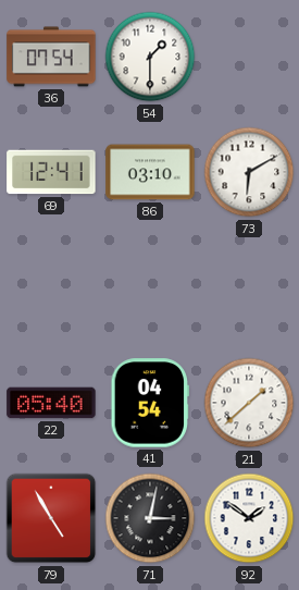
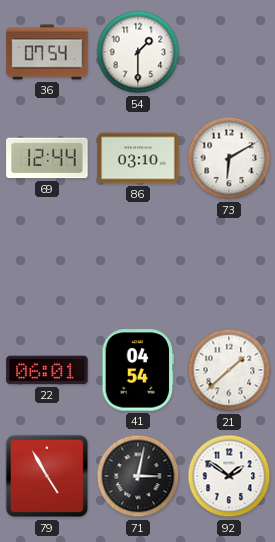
69: 12:41 -> 12:44
22: 05:40 -> 06:01
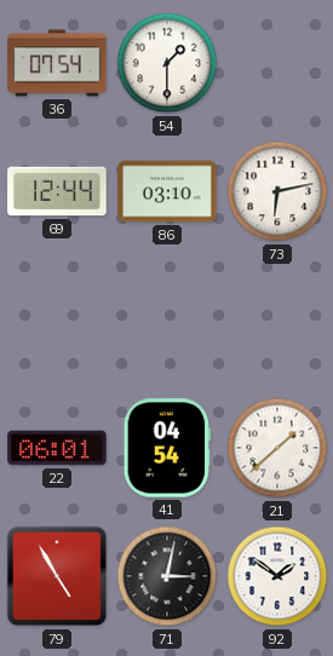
73: 6:10 -> 6:13
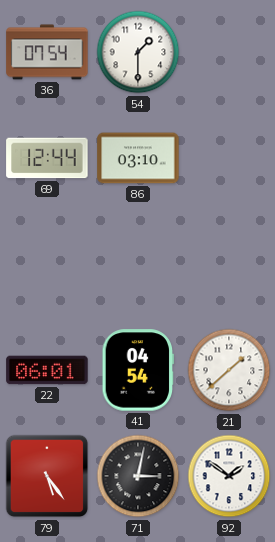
73: 6:13 -> none
79: 4:55 -> 5:24
